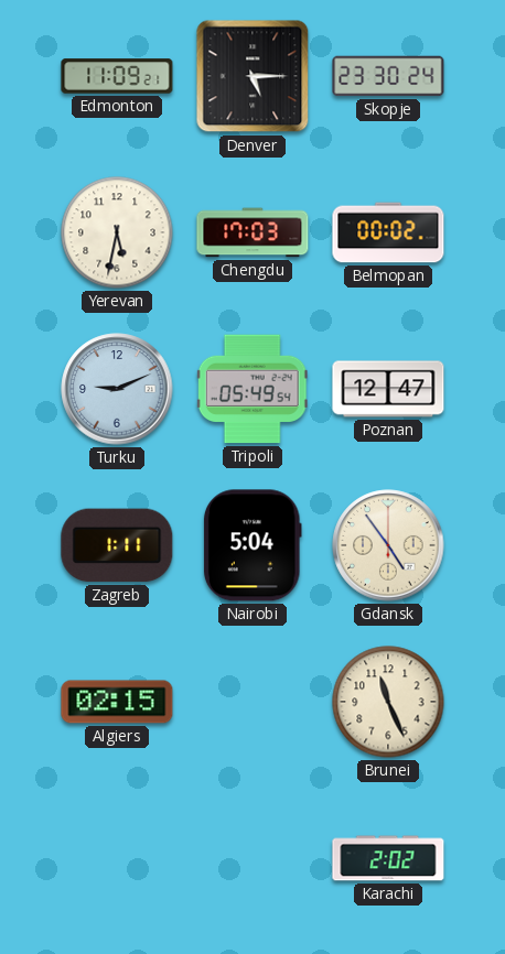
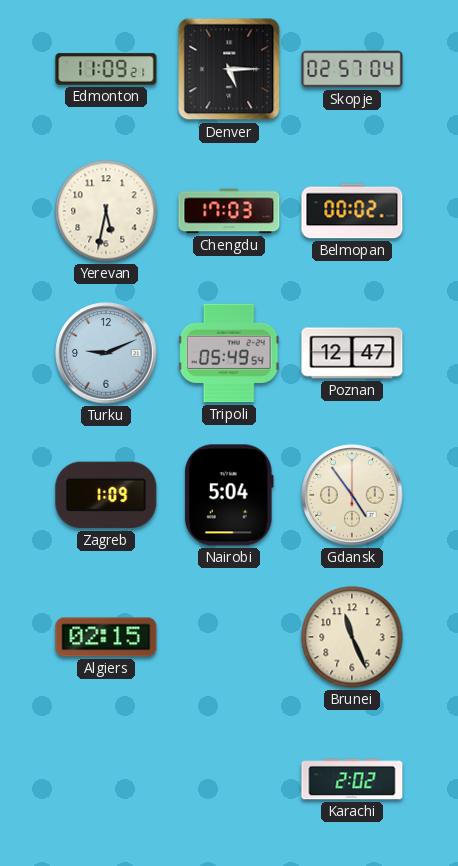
Skopje: 23:30 -> 02:57
Zagreb: 1:11 -> 1:09
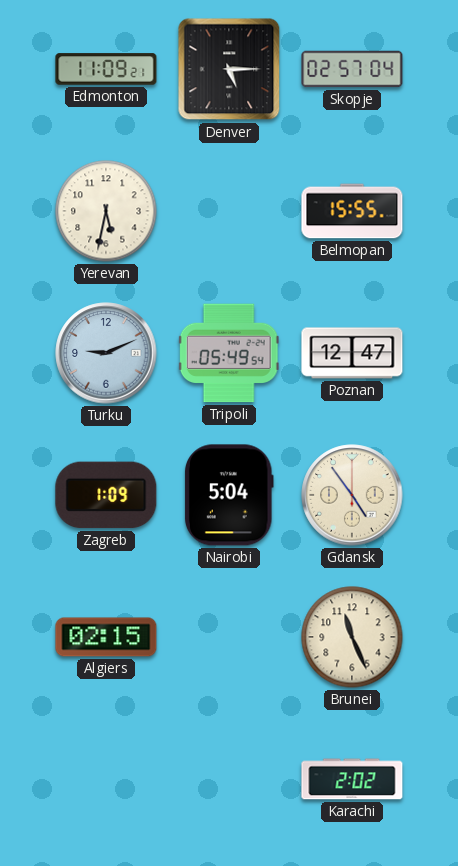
Chengdu: 17:03 -> none
Belmopan: 00:02 -> 15:55
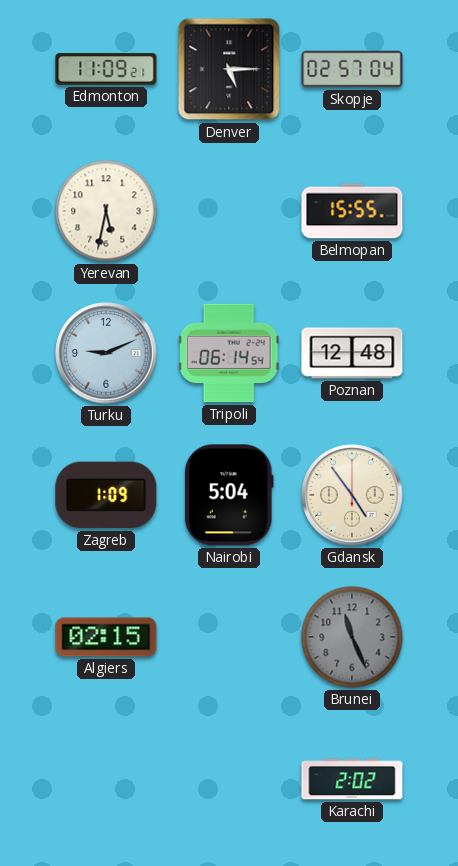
Tripoli: 05:49 -> 06:14
Poznan: 12:47 -> 12:48
Brunei dial: cream -> grey
